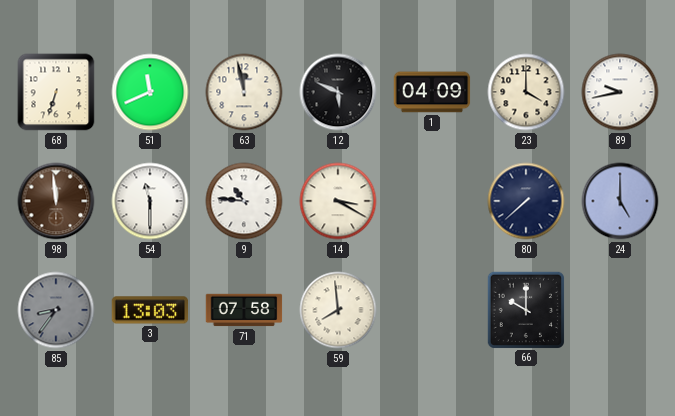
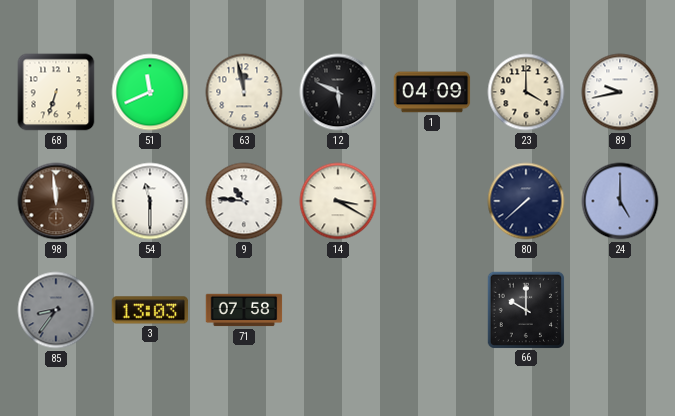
59: 7:59 -> none
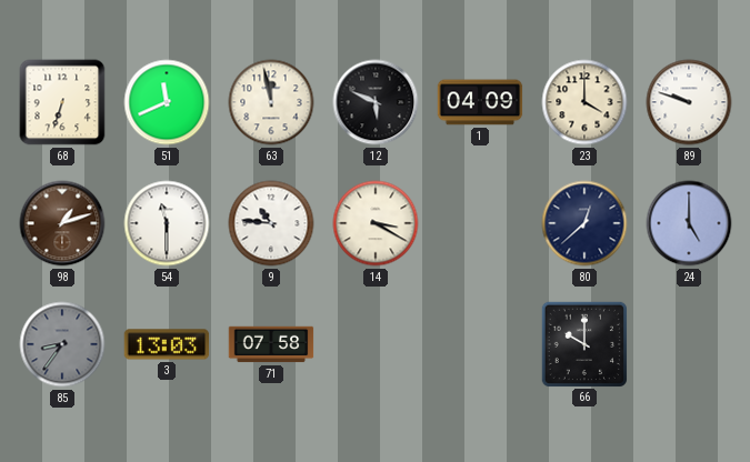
89: 9:43 -> 9:48
98: 11:59 -> 1:12
80: 7:38 -> 12:38
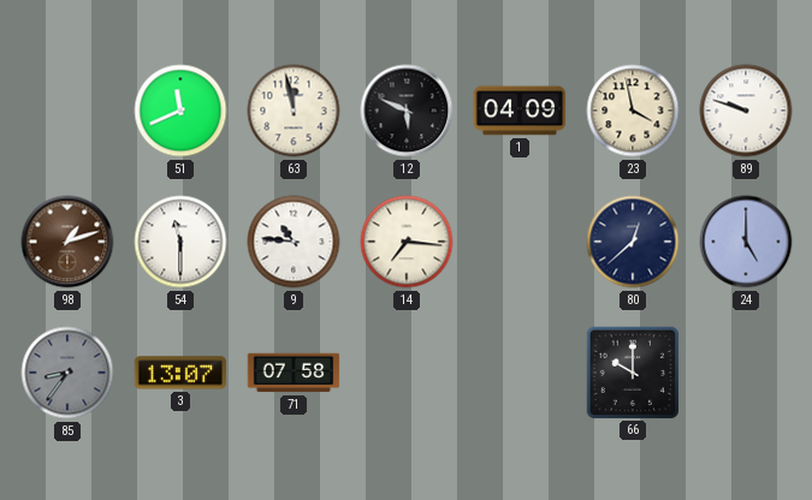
68: 6:33 -> none
23: 4:00 -> 3:58
14: 3:20 -> 7:16
3: 13:03 -> 13:07
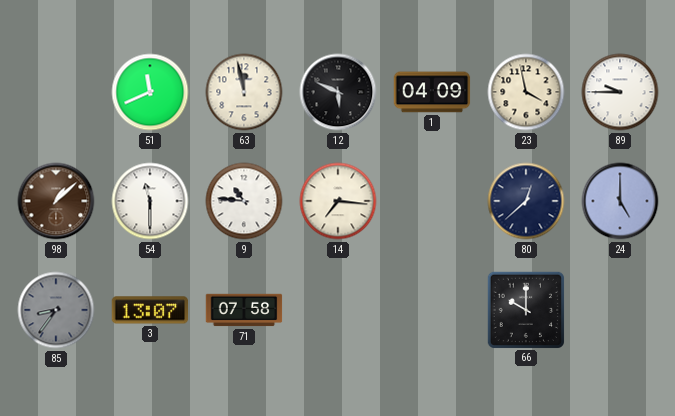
89: 9:48 -> 9:45
98: 1:12 -> 1:08
